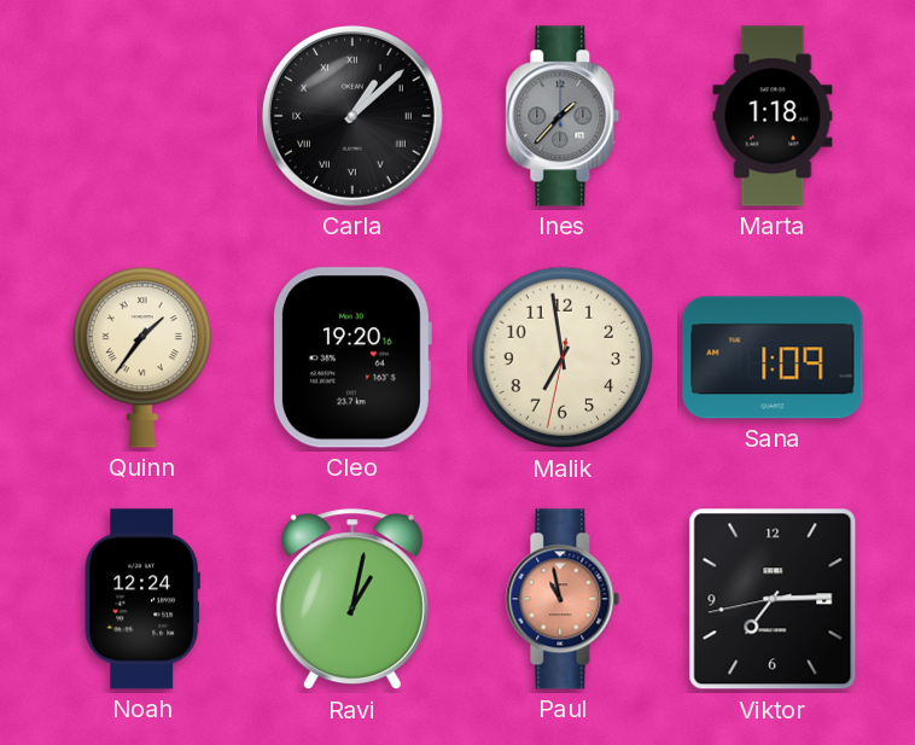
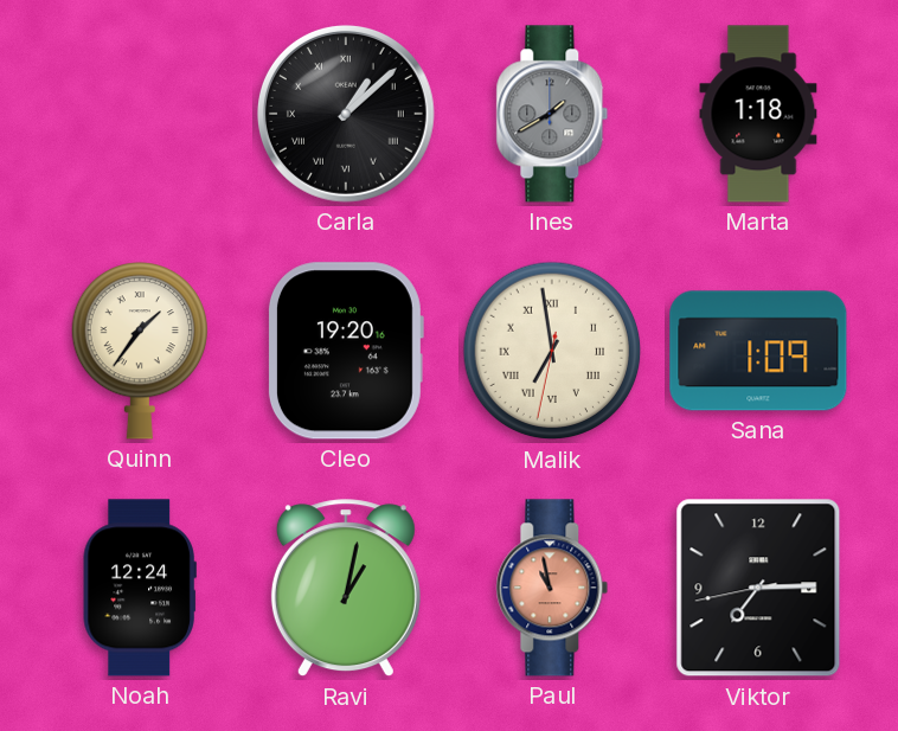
Ines: 1:37 -> 1:40
Malik numerals: Arabic -> Roman
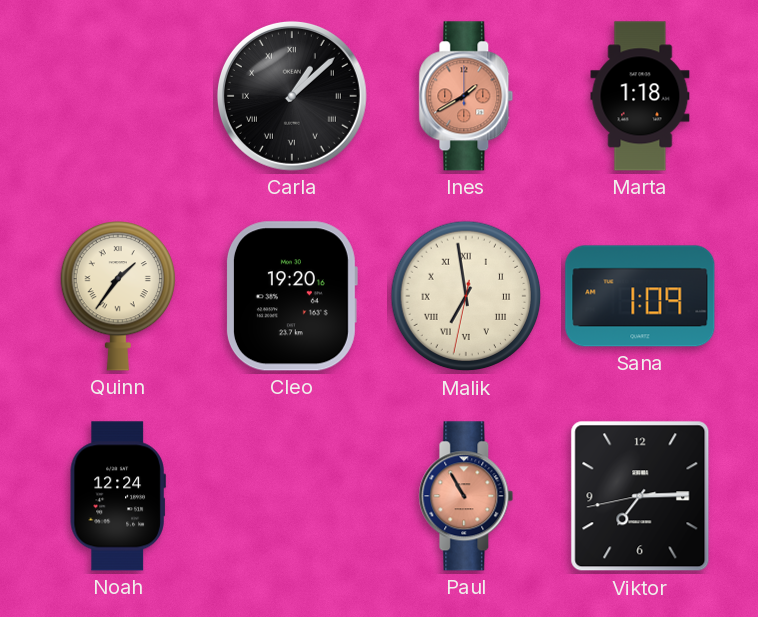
Ines dial: grey -> salmon
Ravi: 1:02 -> none
Paul: 10:58 -> 10:55
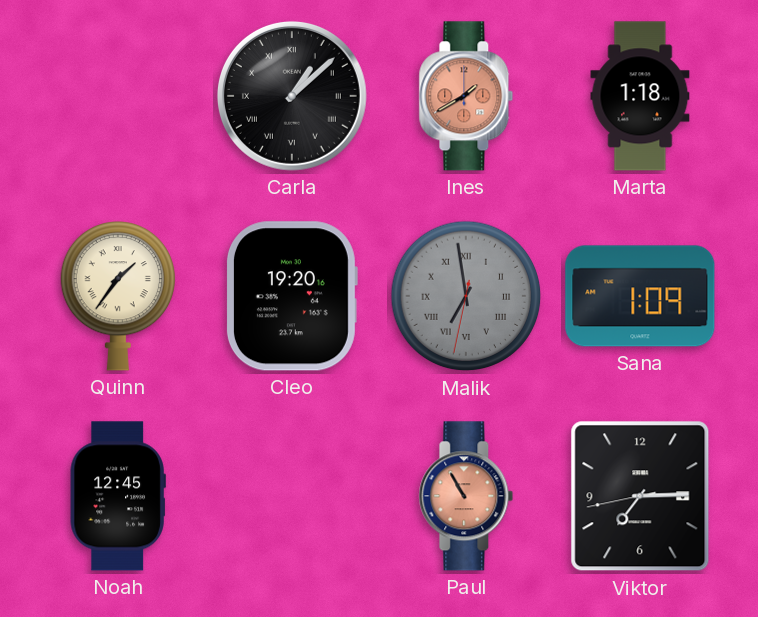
Malik dial: cream -> grey
Noah: 12:24 -> 12:45
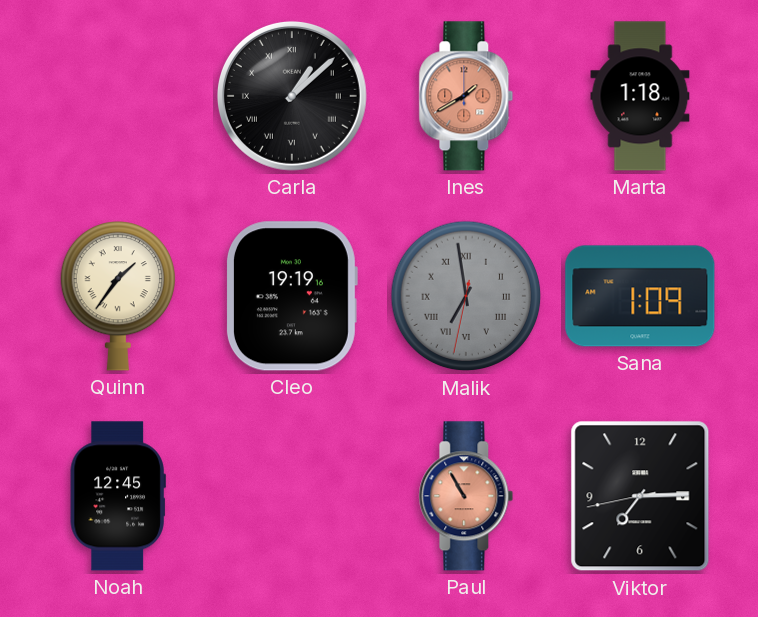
Cleo: 19:20 -> 19:19
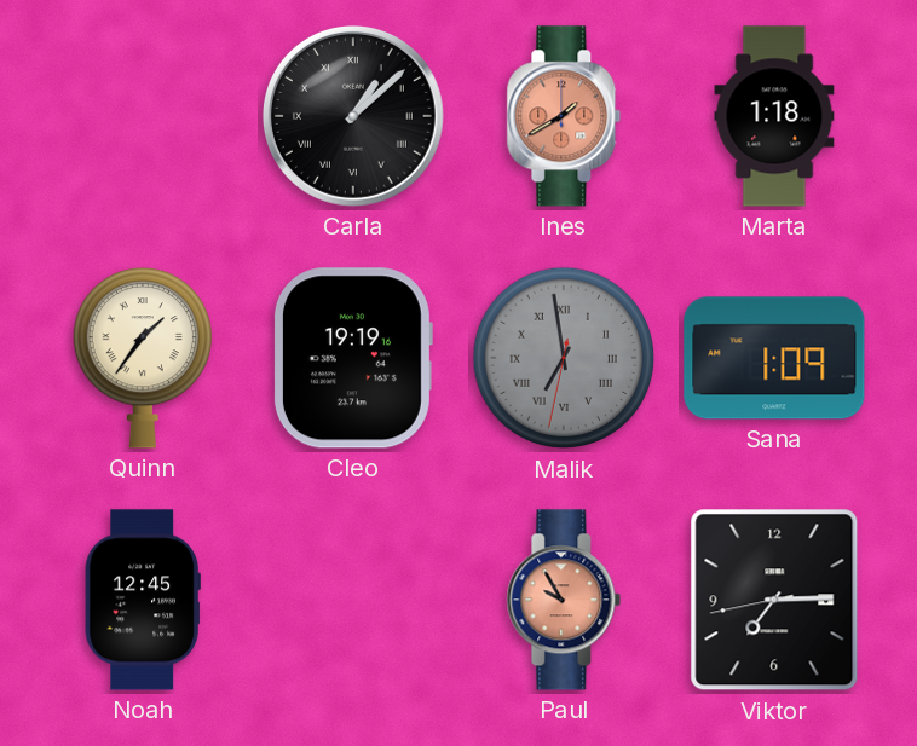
Paul: 10:55 -> 9:55
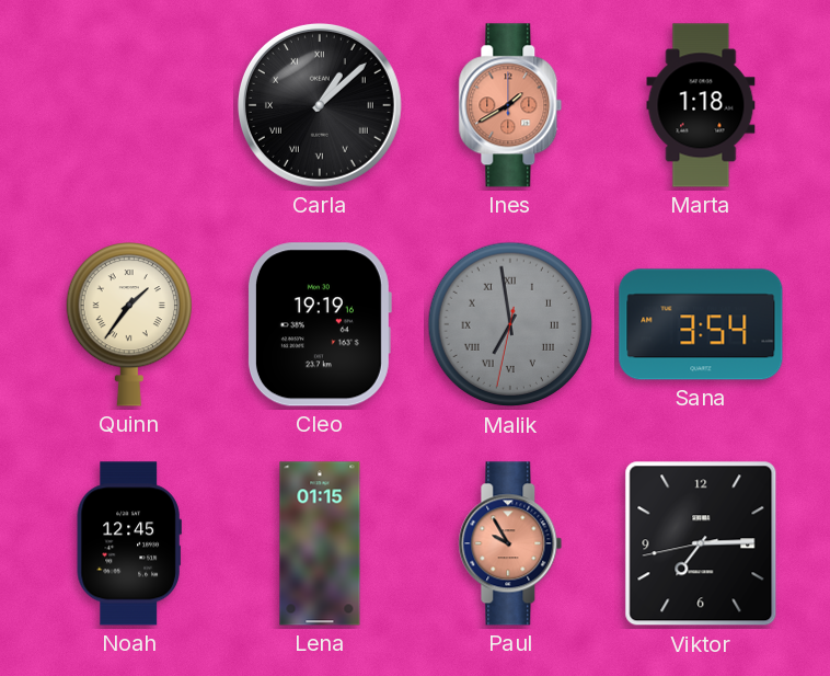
Sana: 1:09 -> 3:54
Lena: none -> 01:15
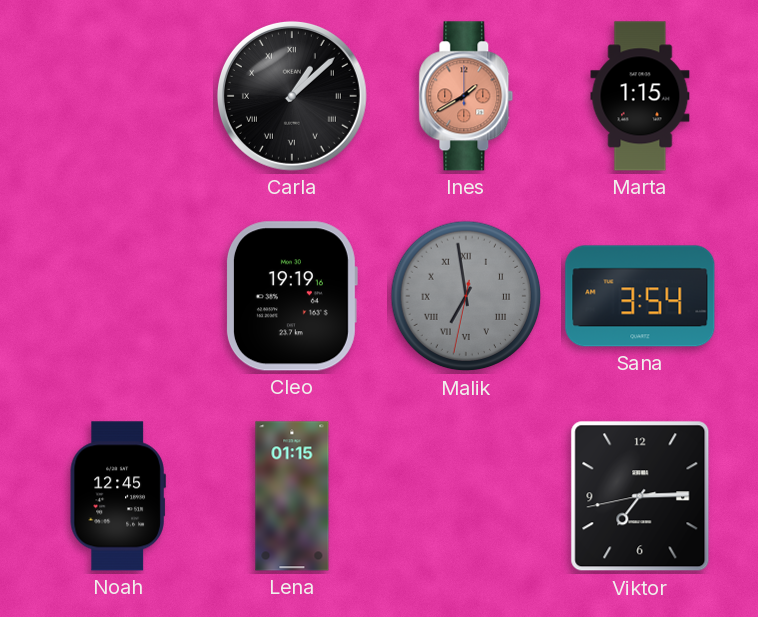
Marta: 1:18 -> 1:15
Quinn: 1:36 -> none
Paul: 9:55 -> none
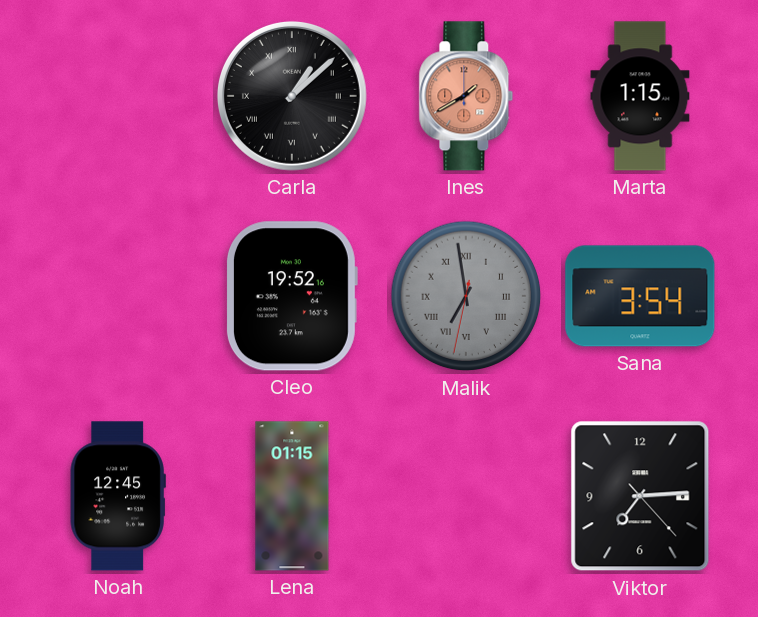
Cleo: 19:19 -> 19:52
Viktor: 7:14:43 -> 7:14:23
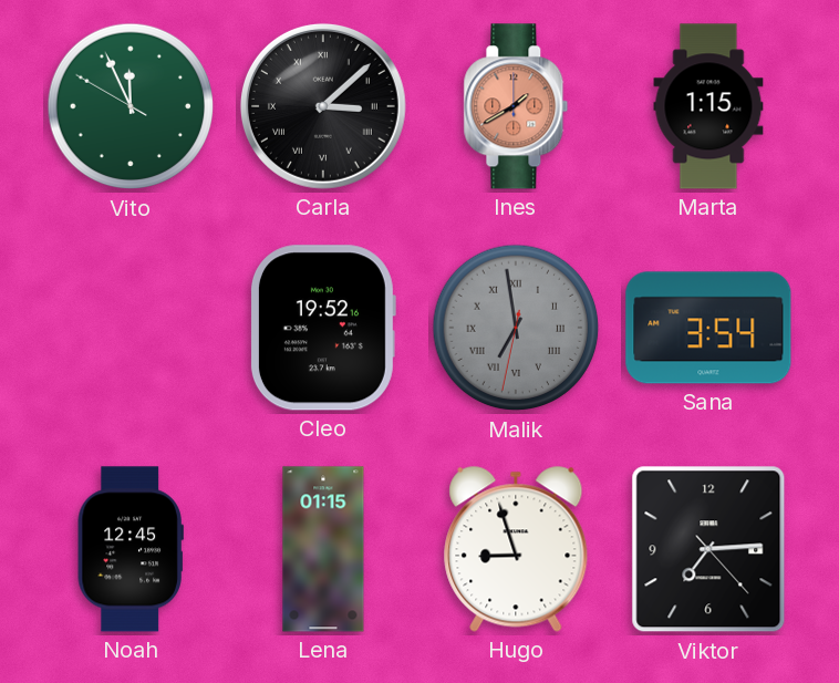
Vito: none -> 11:55
Carla: 1:08 -> 3:08
Hugo: none -> 8:57
